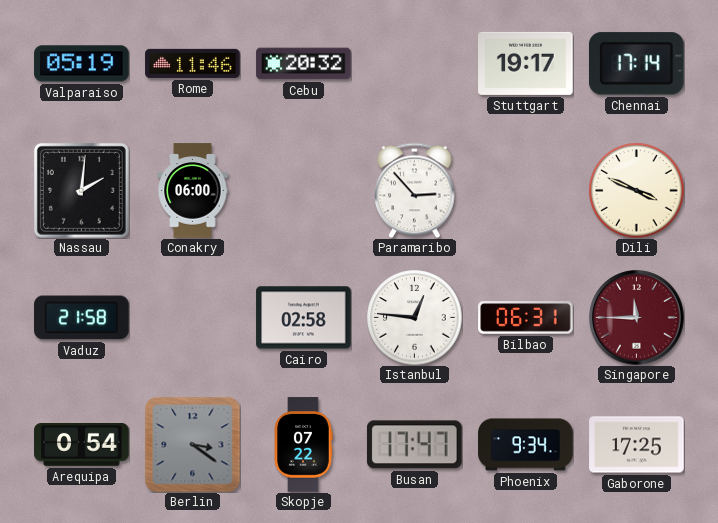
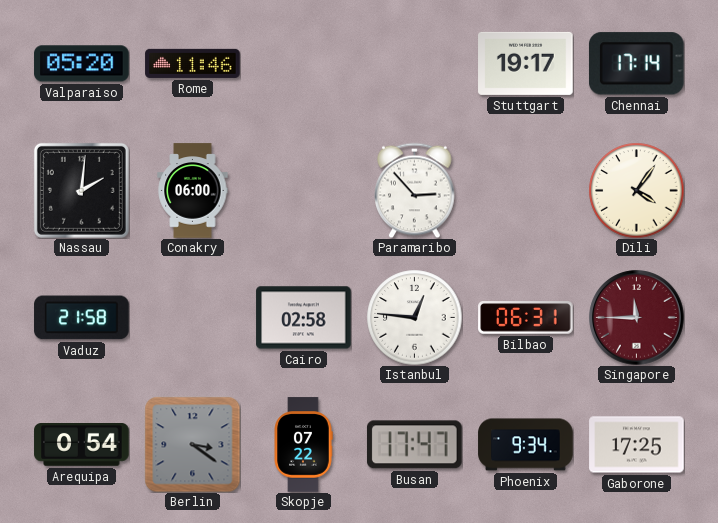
Valparaiso: 05:19 -> 05:20
Cebu: 20:32 -> none
Dili: 3:49 -> 4:06
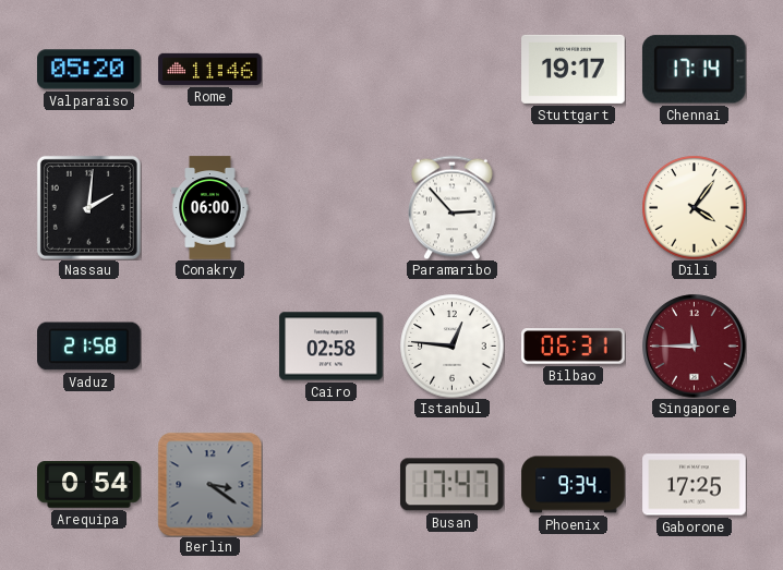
Skopje: 07:22 -> none
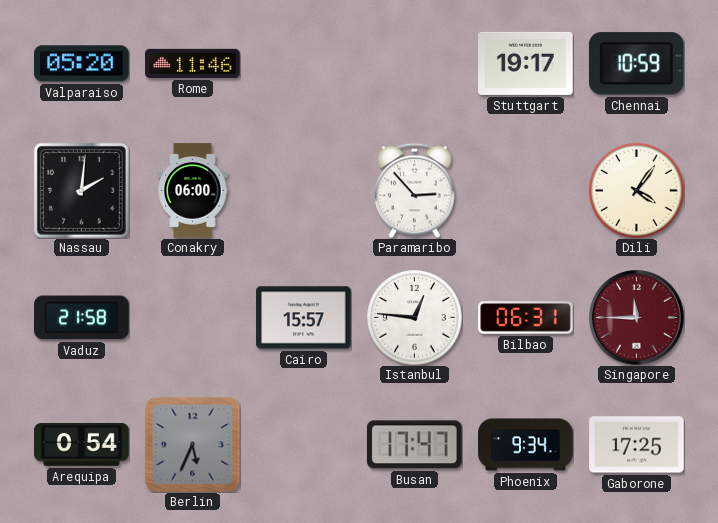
Chennai: 17:14 -> 10:59
Cairo: 02:58 -> 15:57
Berlin: 3:21 -> 5:34
